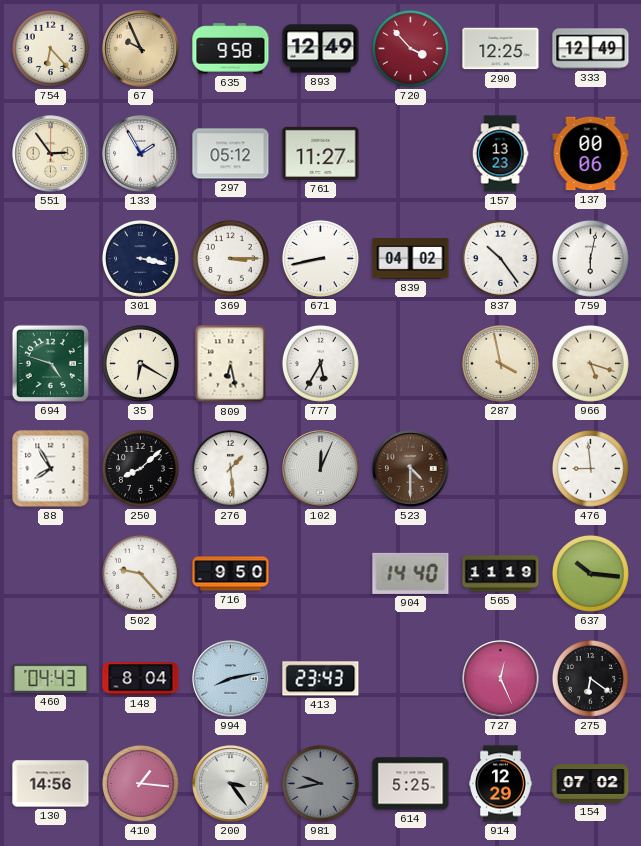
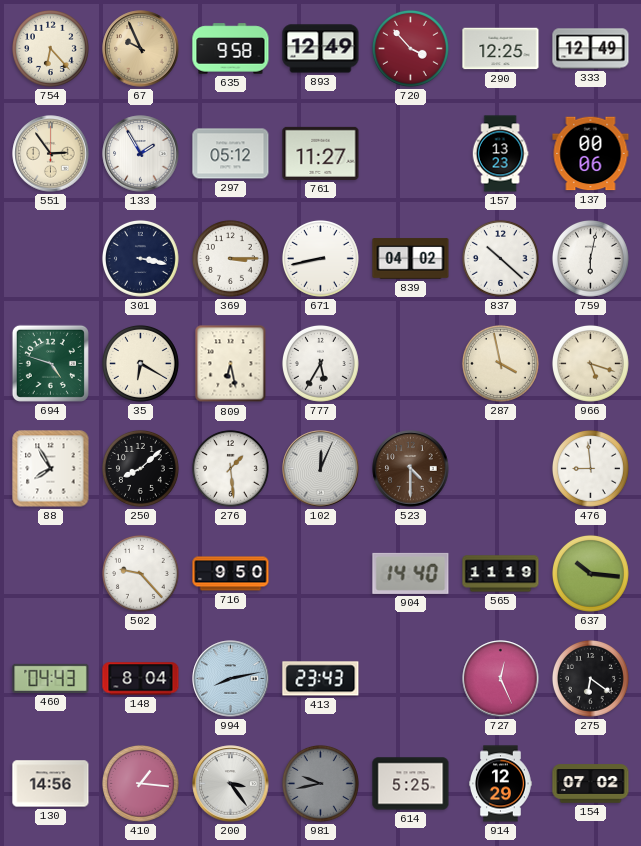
837: 10:24 -> 10:22
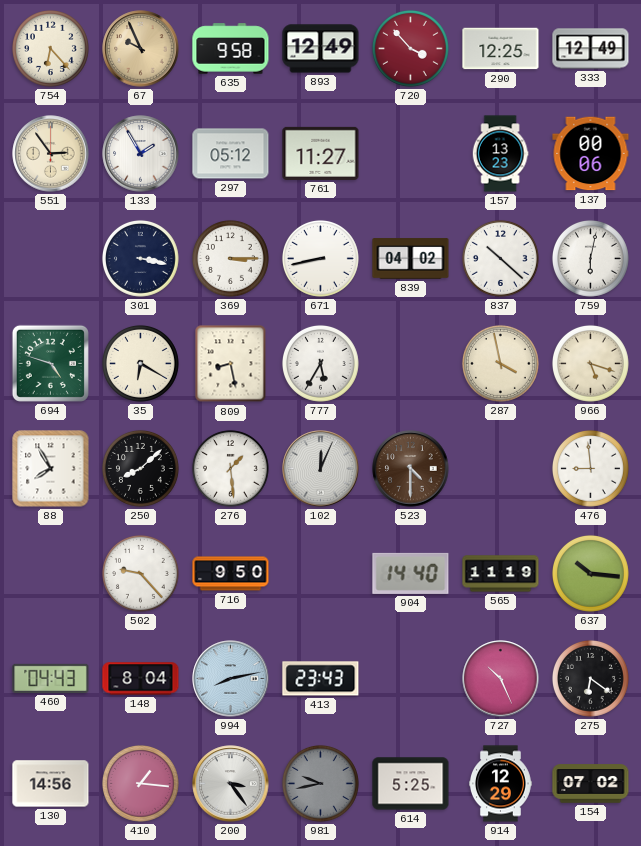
809: 6:28 -> 8:28
727: 12:26 -> 10:26
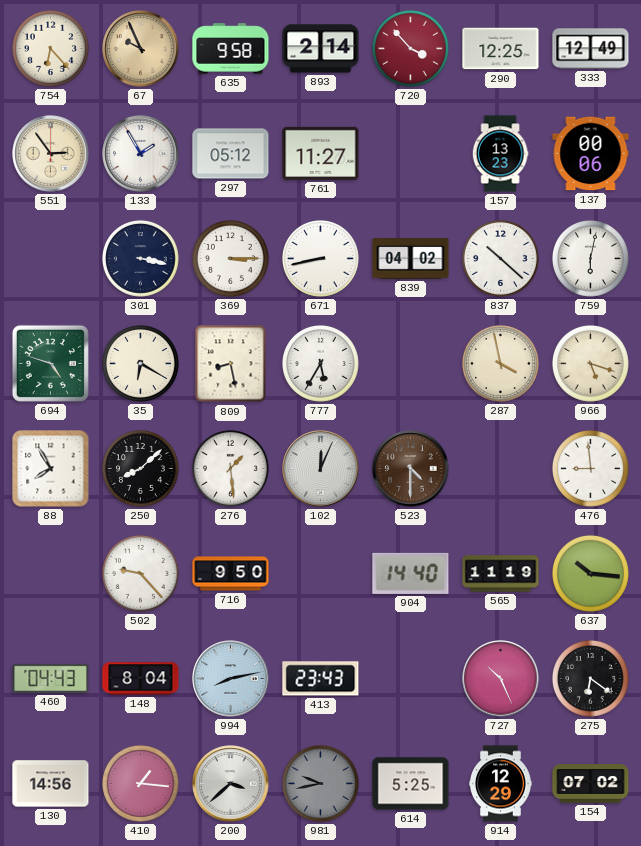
893: 12:49 -> 2:14
200: 3:24 -> 3:38
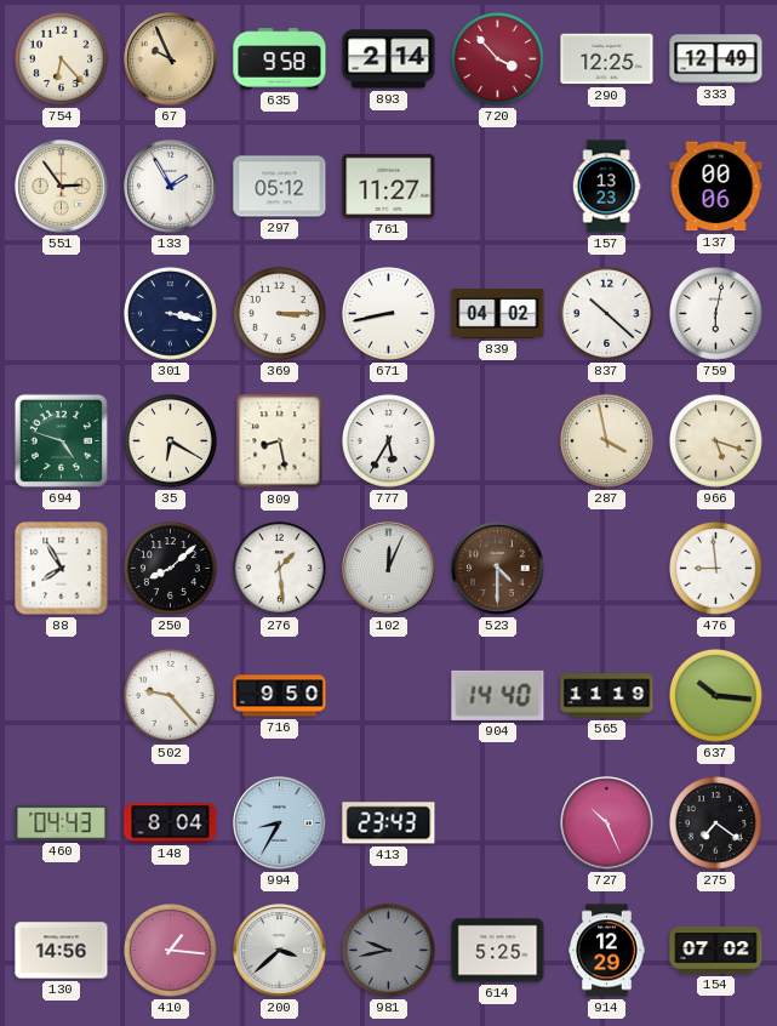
994: 8:13 -> 8:35
275: 6:21 -> 7:21
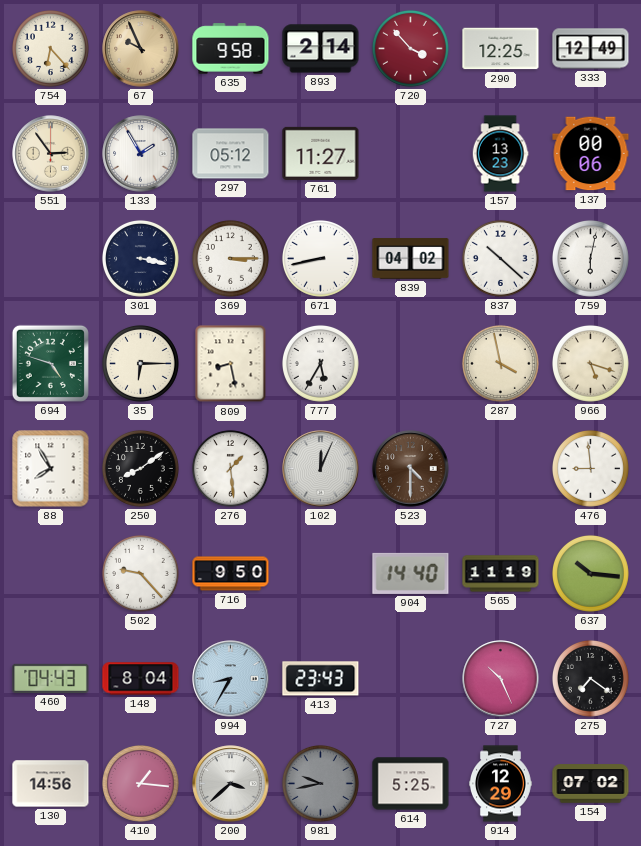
35: 6:20 -> 6:15
250: 8:08 -> 8:09
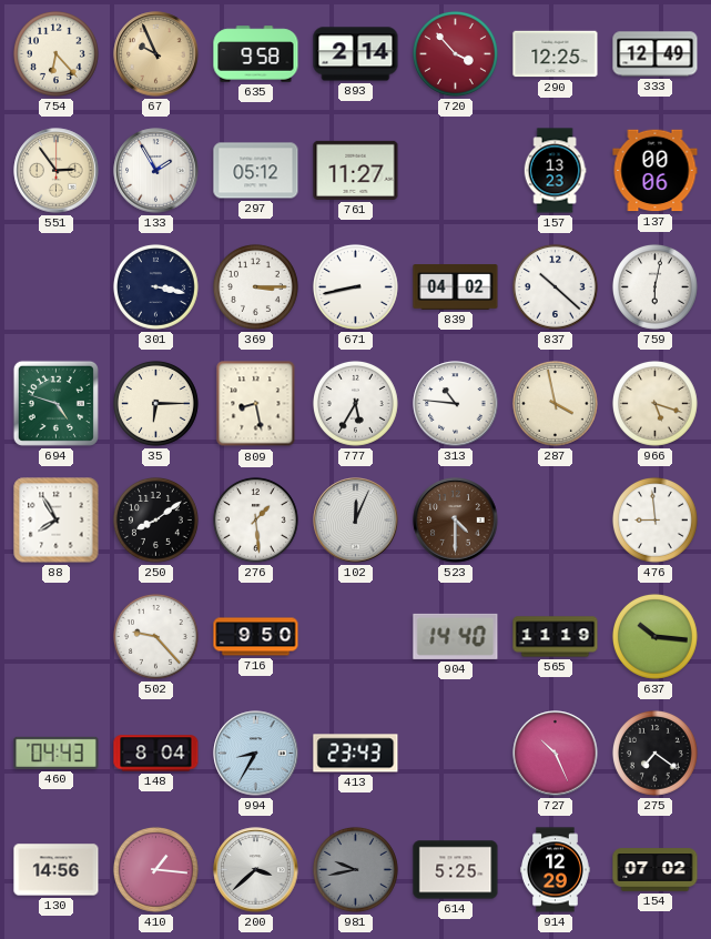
313: none -> 10:46
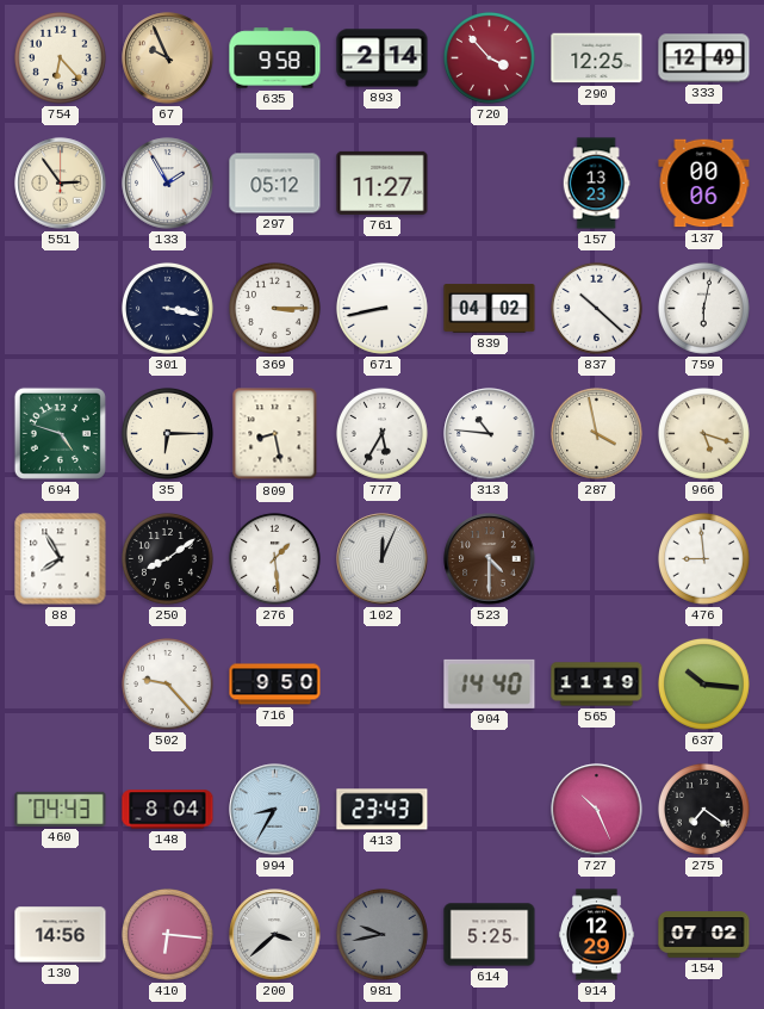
410: 1:16 -> 6:16
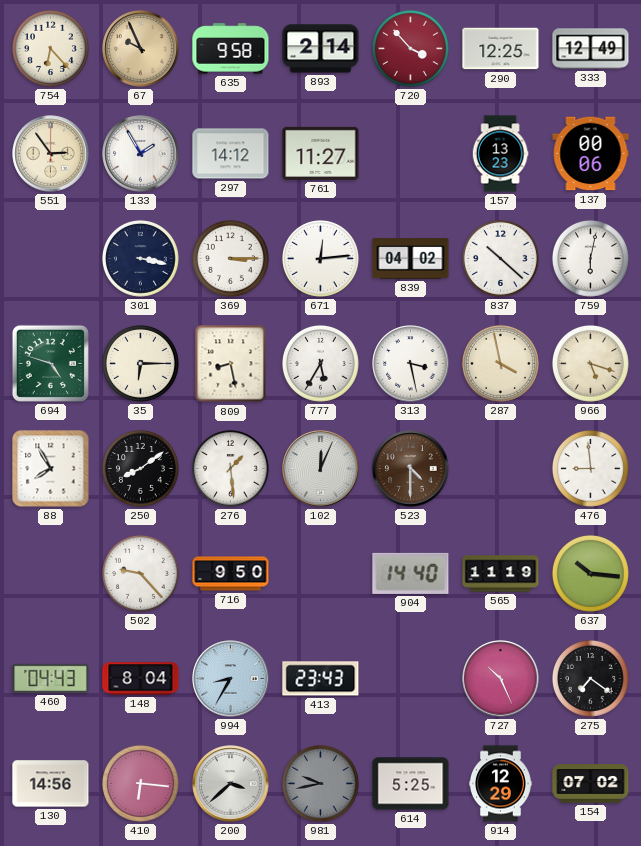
297: 05:12 -> 14:12
671: 8:43 -> 12:14
313: 10:46 -> 3:28
